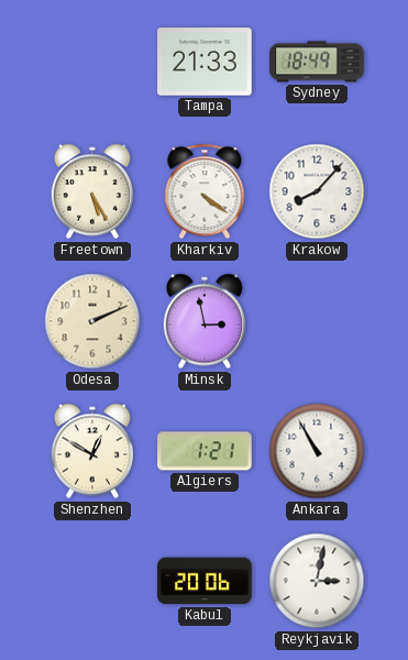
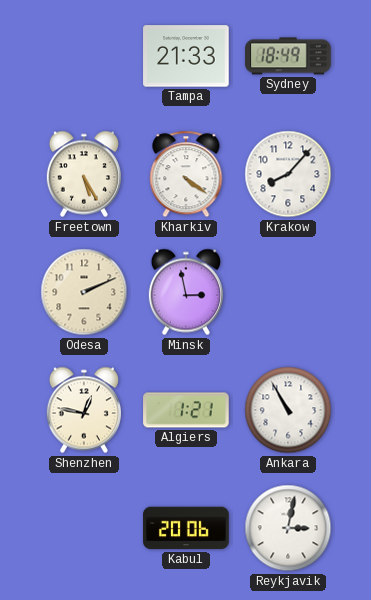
Shenzhen: 12:50 -> 12:47
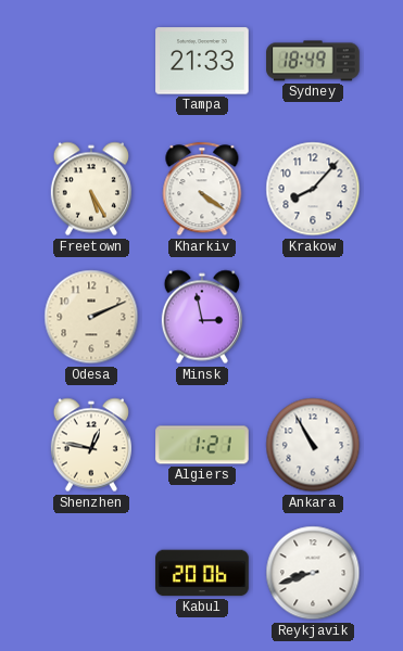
Reykjavik: 3:02 -> 8:42
